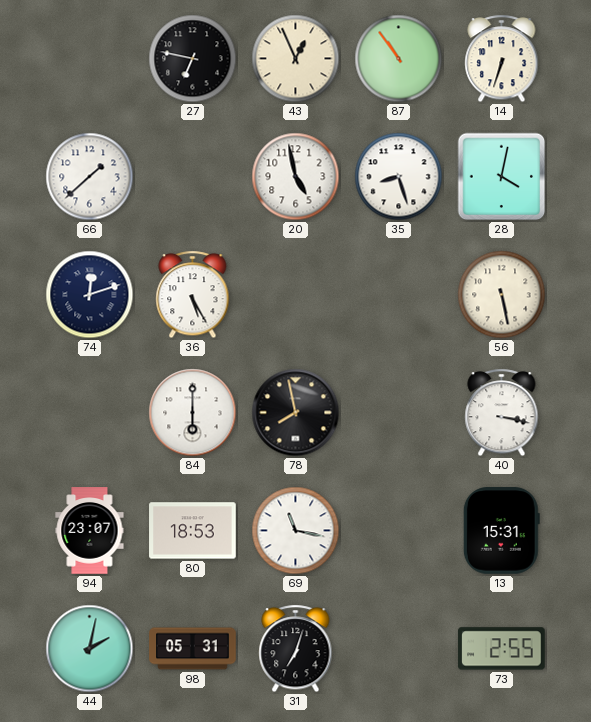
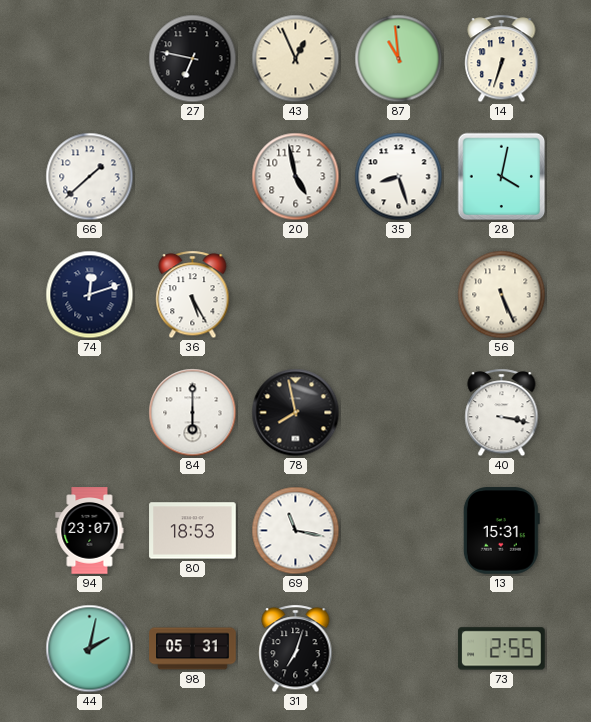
87: 10:54 -> 10:59
56: 5:28 -> 5:26
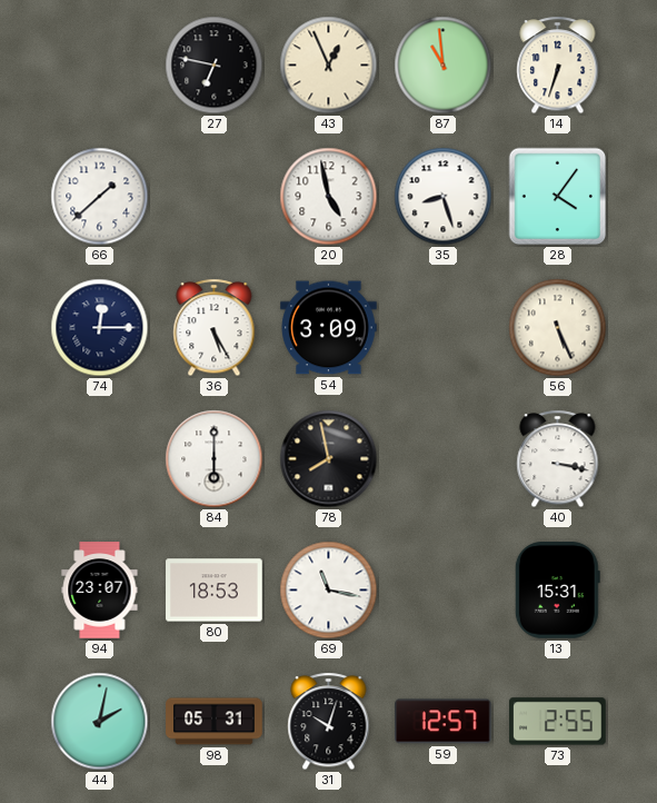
28: 4:02 -> 4:06
74: 12:12 -> 12:15
54: none -> 3:09
31: 7:03 -> 10:03
59: none -> 12:57
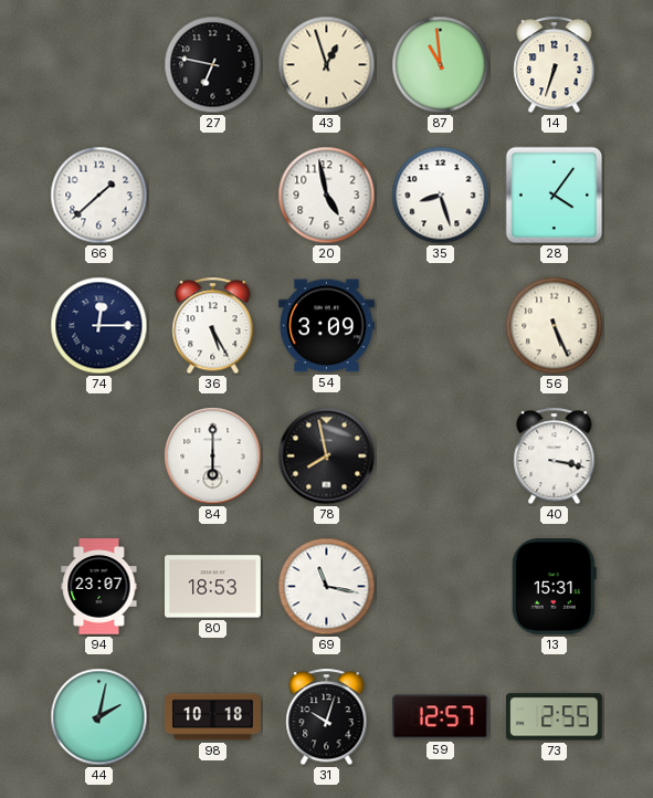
43: 12:56 -> 12:57
98: 05:31 -> 10:18
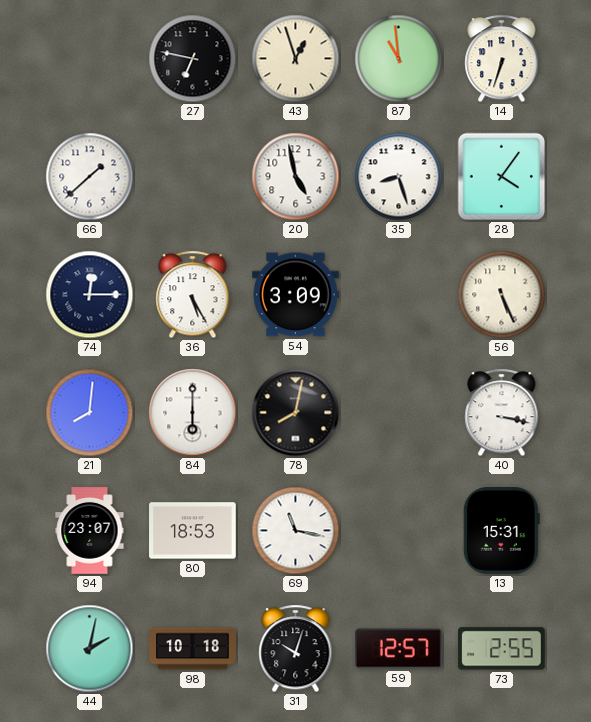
21: none -> 8:01
78: 7:58 -> 8:02
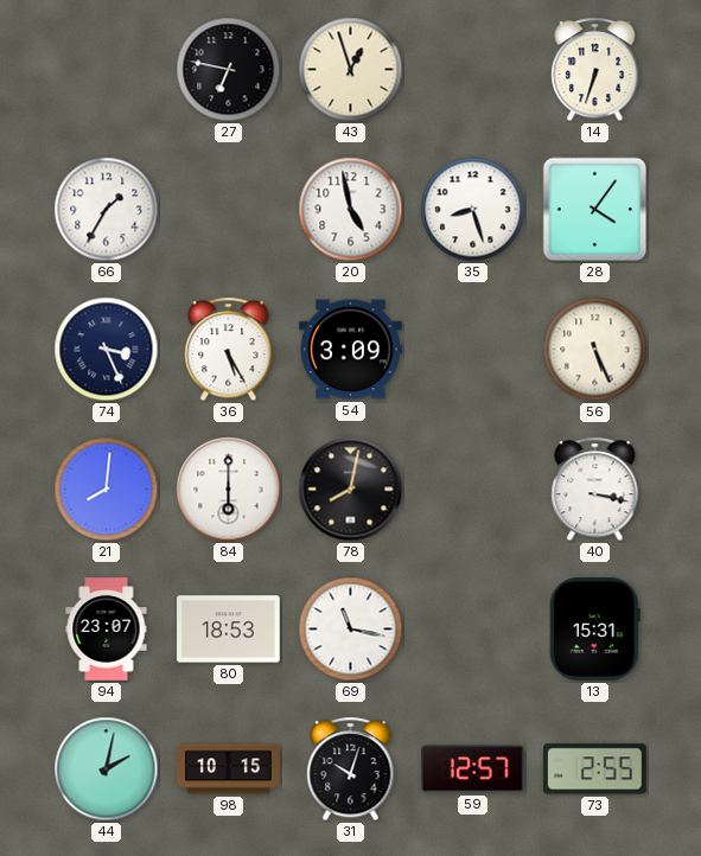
87: 10:59 -> none
66: 1:38 -> 1:35
74: 12:15 -> 3:26
98: 10:18 -> 10:15
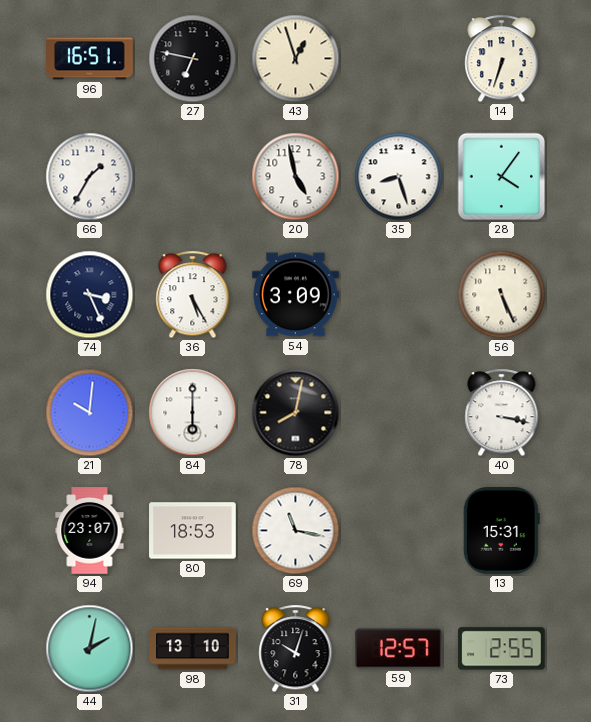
96: none -> 16:51
21: 8:01 -> 10:01
98: 10:15 -> 13:10
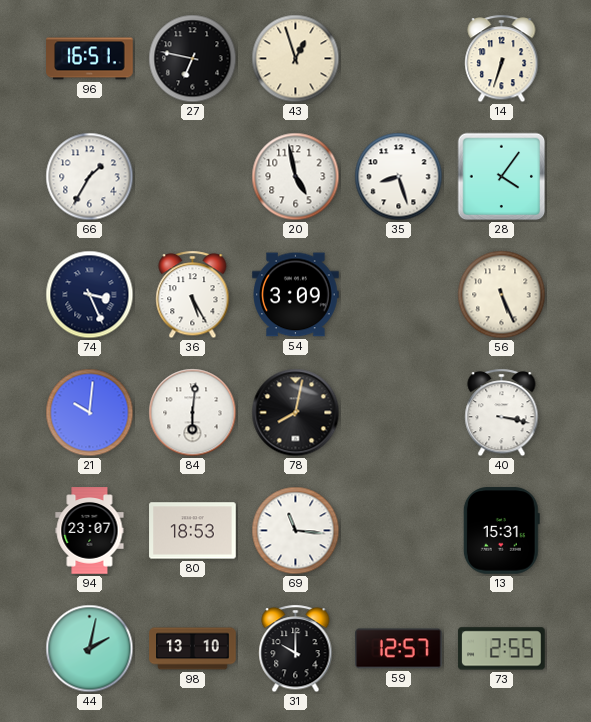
84: 6:00 -> 6:01
69: 11:17 -> 11:16
31: 10:03 -> 10:00
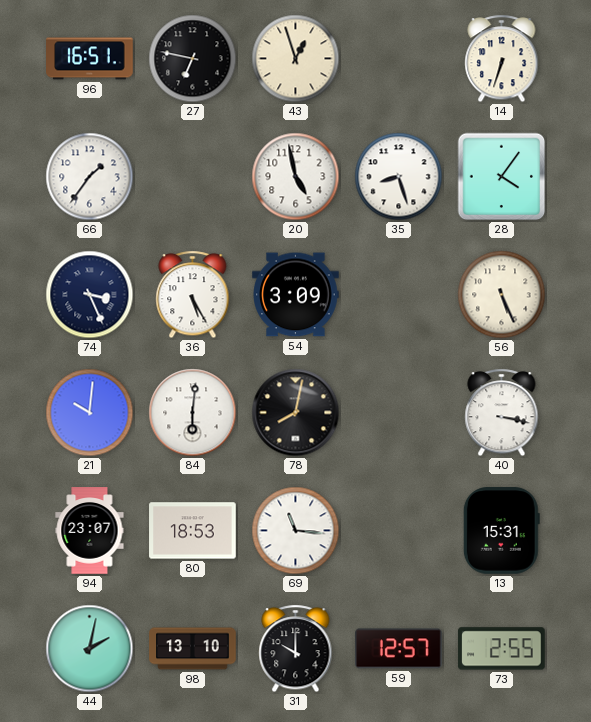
66: 1:35 -> 1:36
